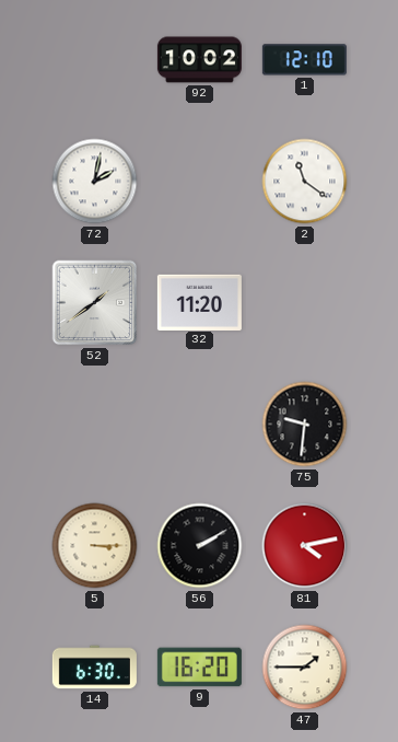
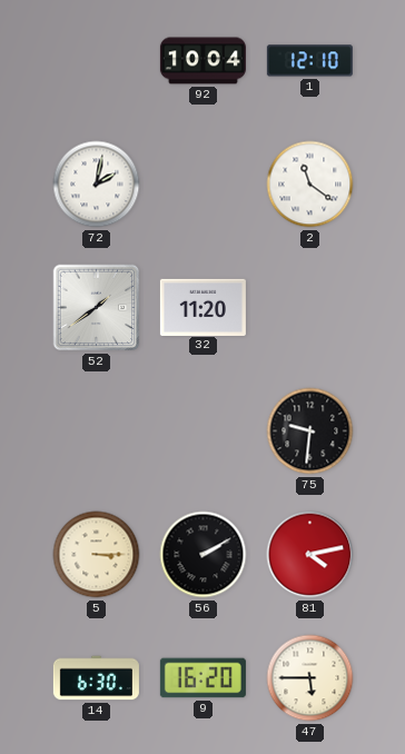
92: 10:02 -> 10:04
47: 1:45 -> 5:45
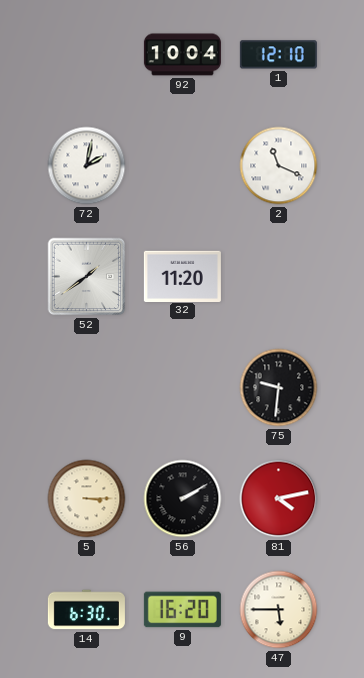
2: 11:21 -> 11:19
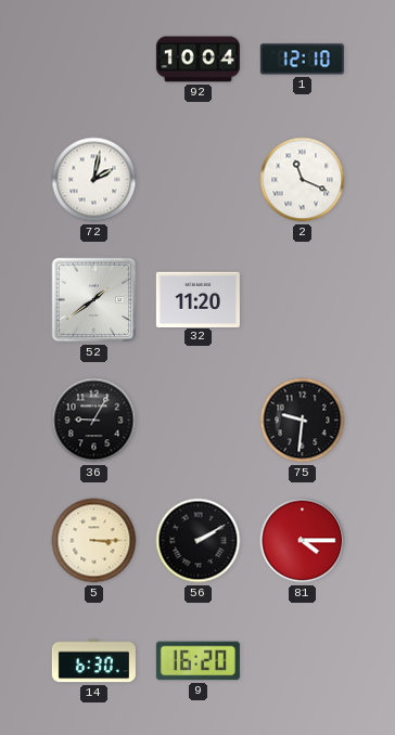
36: none -> 9:05
81: 4:13 -> 4:15
47: 5:45 -> none
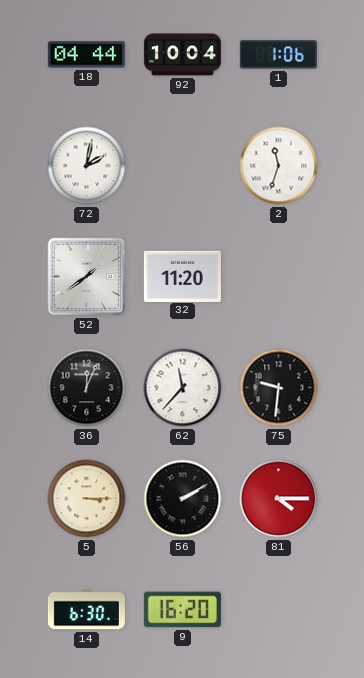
18: none -> 04:44
1: 12:10 -> 1:06
2: 11:19 -> 11:33
36: 9:05 -> 12:04
62: none -> 11:37
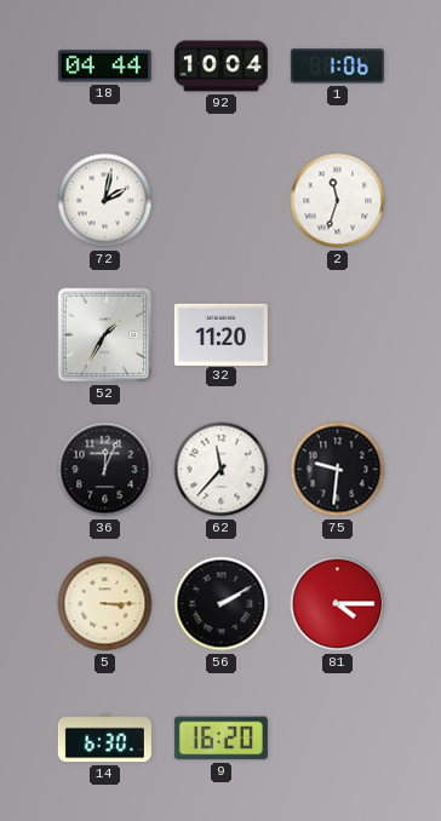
52: 1:39 -> 1:35
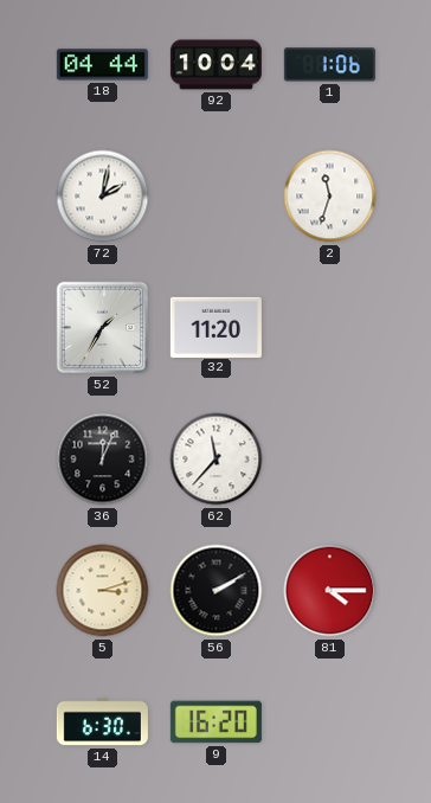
75: 9:31 -> none
5: 3:15 -> 3:12
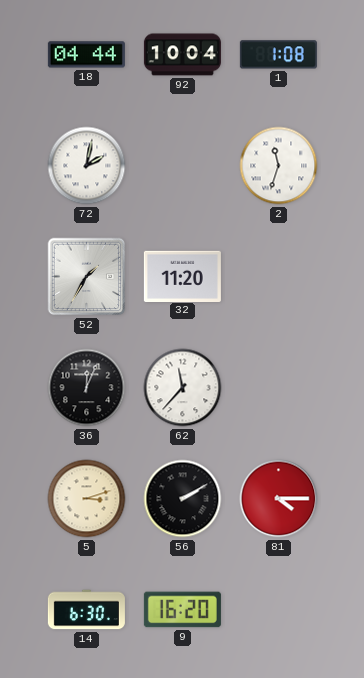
1: 1:06 -> 1:08
